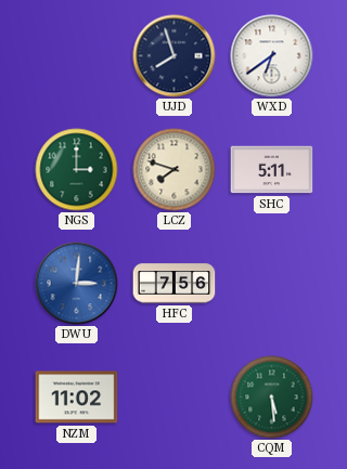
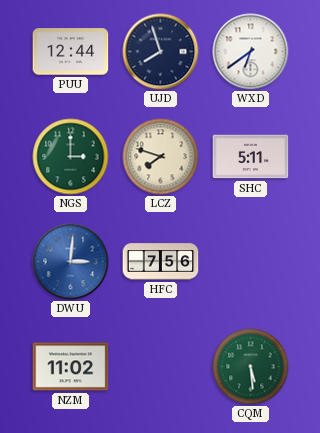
PUU: none -> 12:44
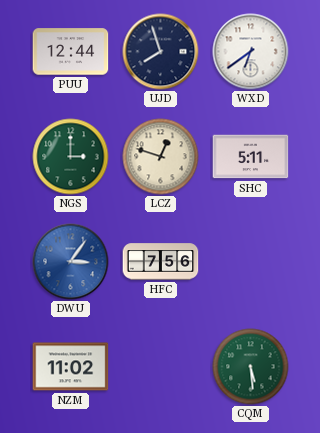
LCZ: 7:48 -> 12:48
DWU: 3:01 -> 3:06
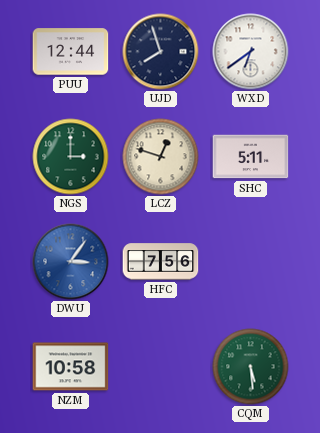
NZM: 11:02 -> 10:58
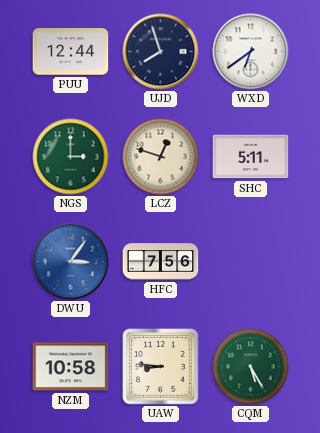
UAW: none -> 8:46
CQM: 5:29 -> 5:25
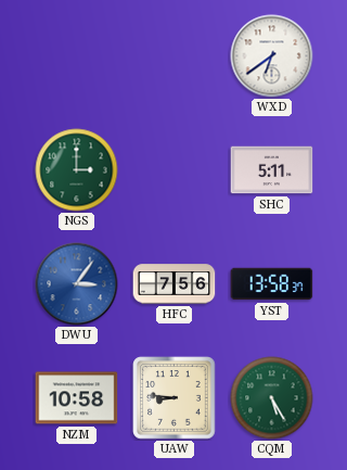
PUU: 12:44 -> none
UJD: 7:57 -> none
LCZ: 12:48 -> none
YST: none -> 13:58
